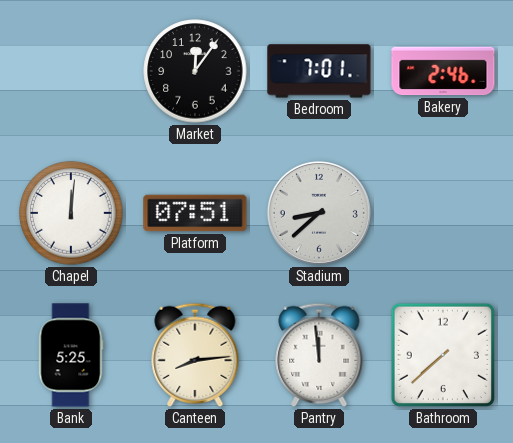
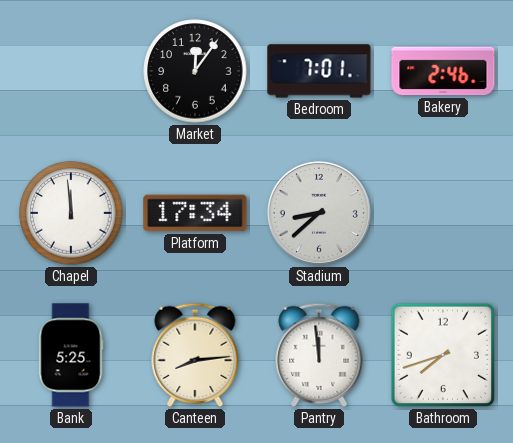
Chapel: 12:01 -> 11:59
Platform: 07:51 -> 17:34
Bathroom: 7:38 -> 7:42
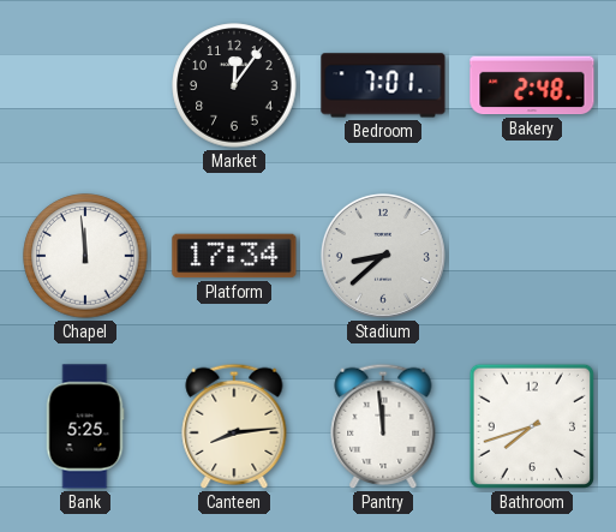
Bakery: 2:46 -> 2:48
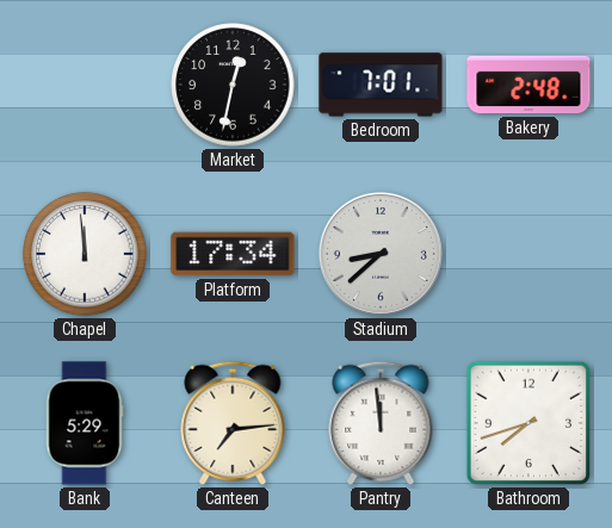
Market: 12:06 -> 12:32
Bank: 5:25 -> 5:29
Canteen: 8:14 -> 7:14
